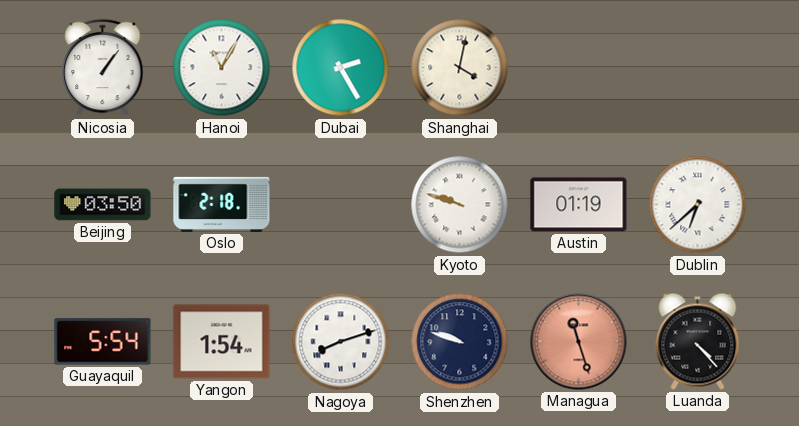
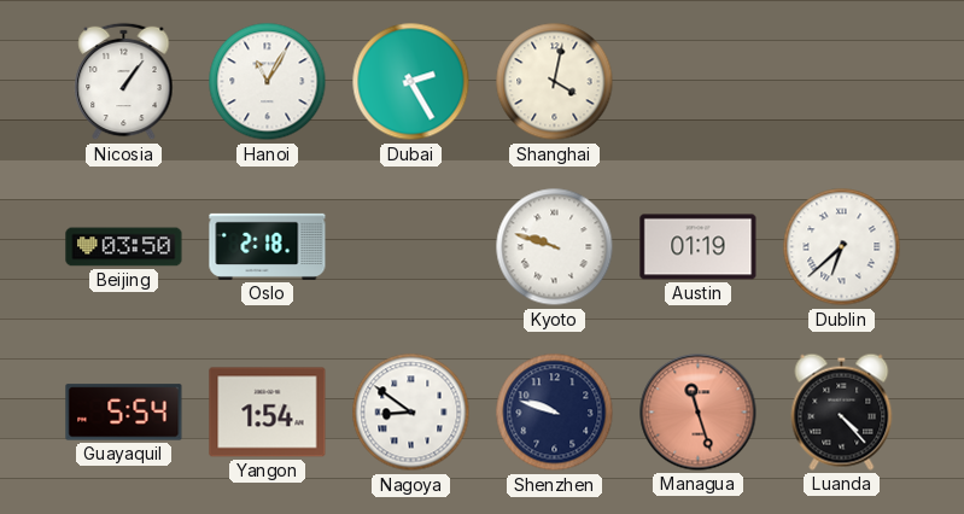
Nagoya: 8:12 -> 8:51
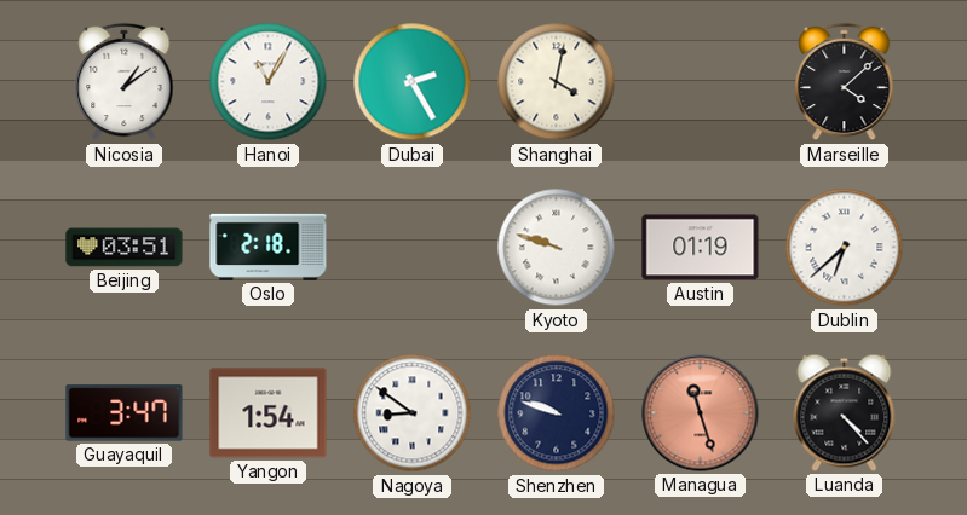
Nicosia: 1:06 -> 1:09
Marseille: none -> 4:08
Beijing: 03:50 -> 03:51
Guayaquil: 5:54 -> 3:47
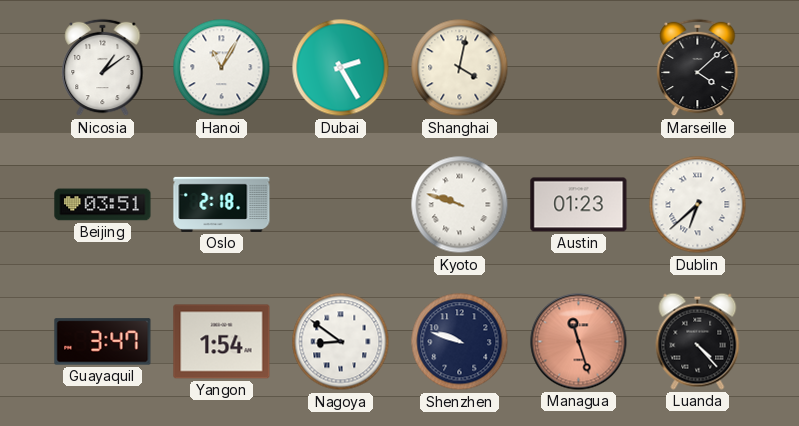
Austin: 01:19 -> 01:23
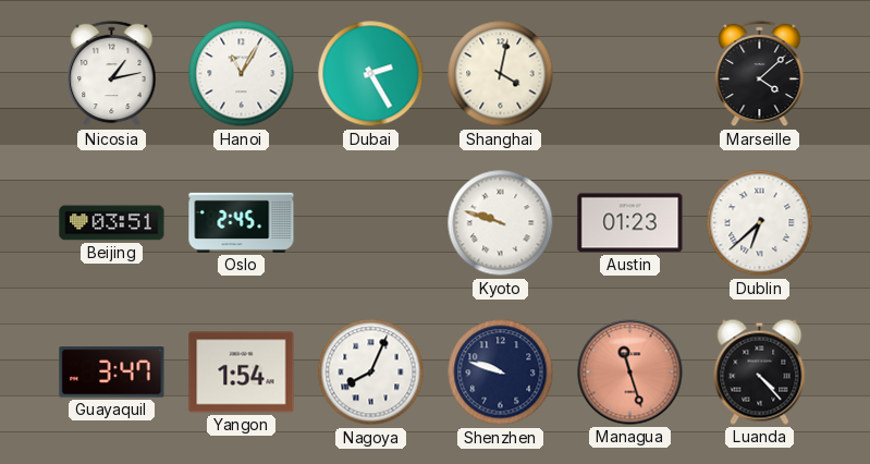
Nicosia: 1:09 -> 1:13
Oslo: 2:18 -> 2:45
Nagoya: 8:51 -> 8:04
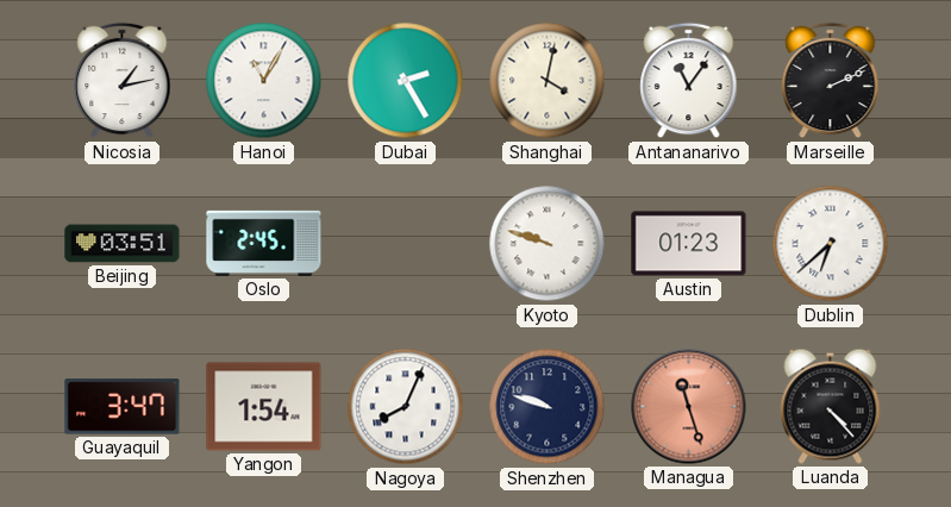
Antananarivo: none -> 11:06
Marseille: 4:08 -> 2:11
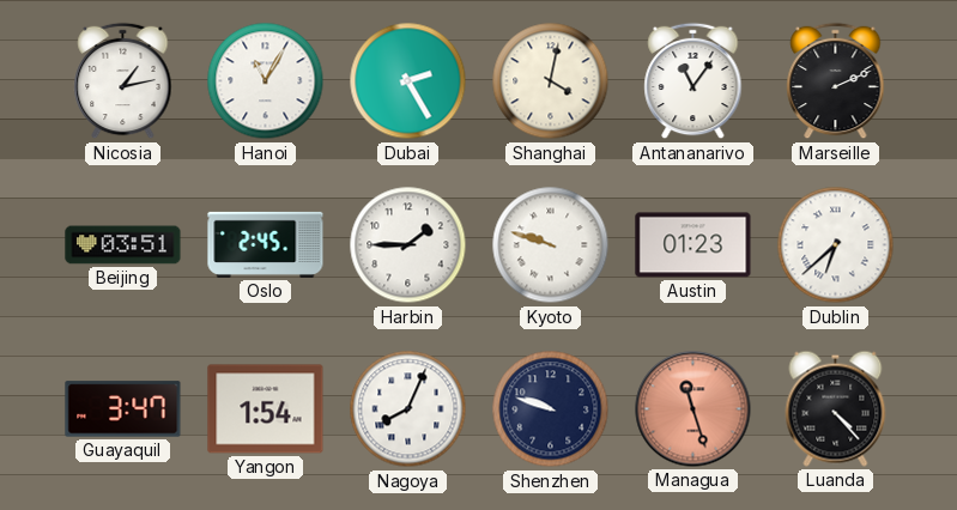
Harbin: none -> 1:45
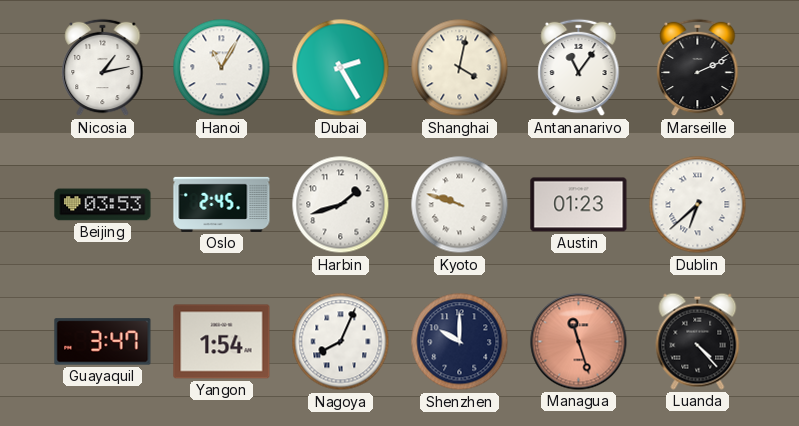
Beijing: 03:51 -> 03:53
Harbin: 1:45 -> 1:42
Shenzhen: 9:48 -> 10:00
